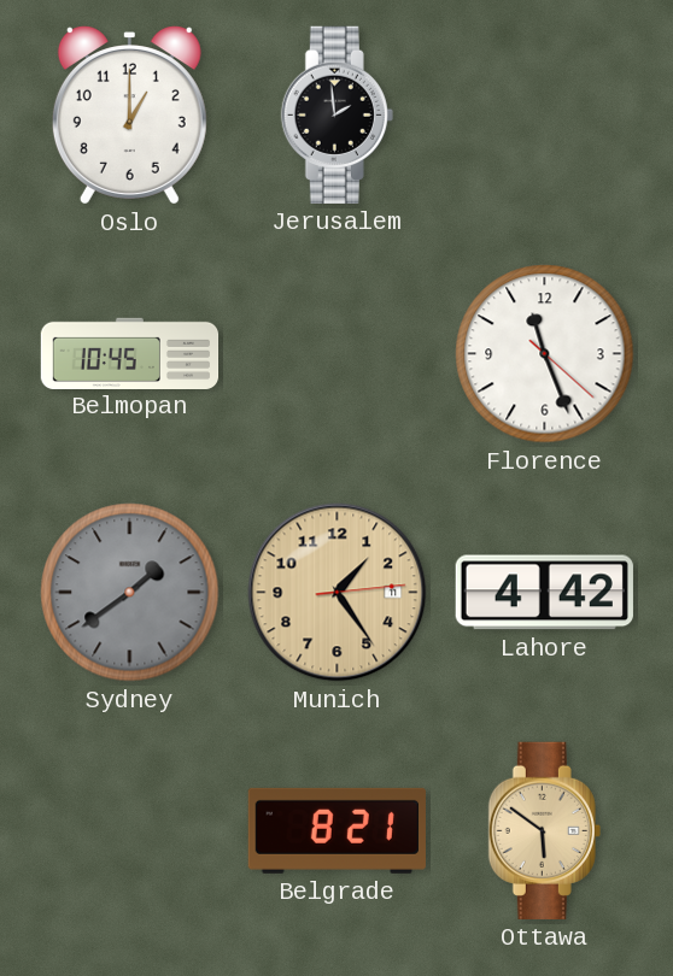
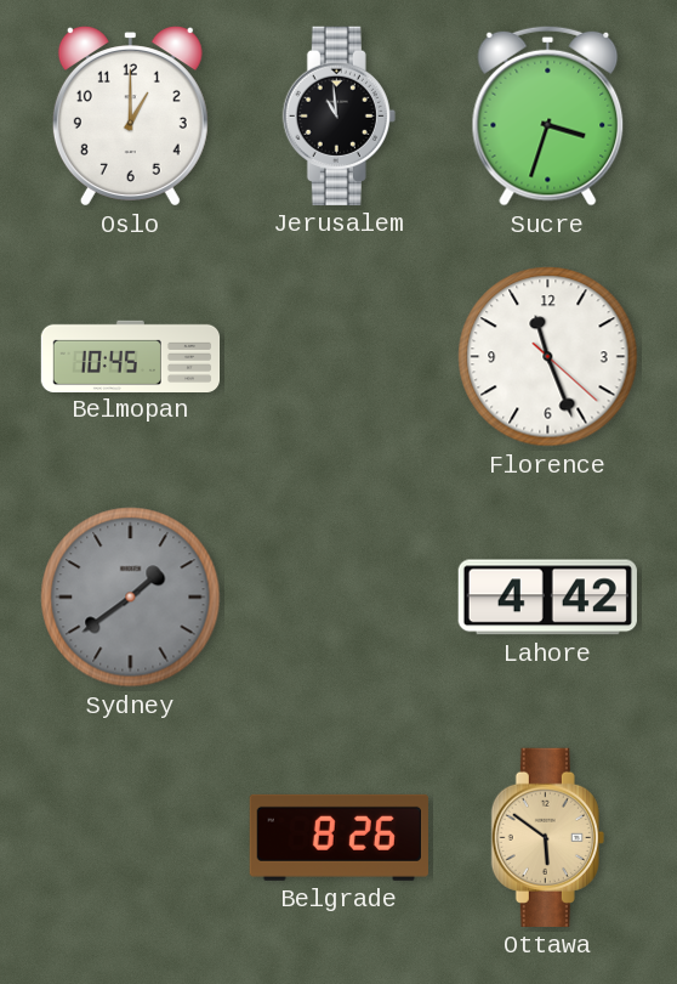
Jerusalem: 1:59 -> 10:59
Sucre: none -> 3:33
Munich: 1:24 -> none
Belgrade: 8:21 -> 8:26
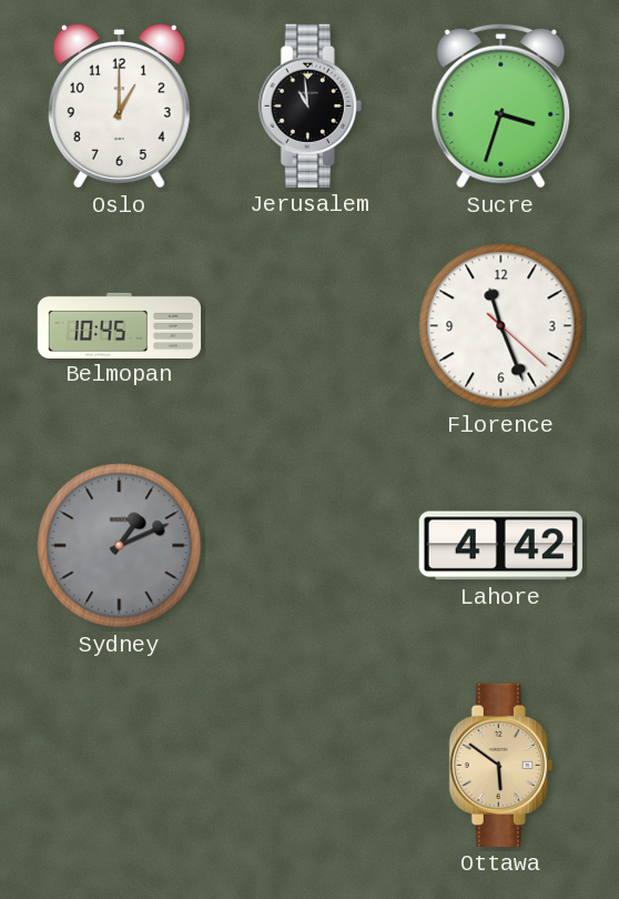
Sydney: 1:39 -> 1:11
Belgrade: 8:26 -> none
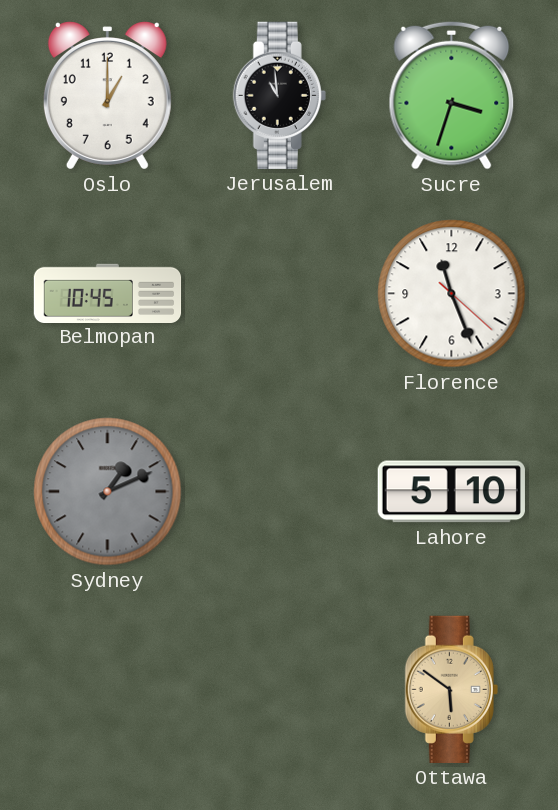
Lahore: 4:42 -> 5:10
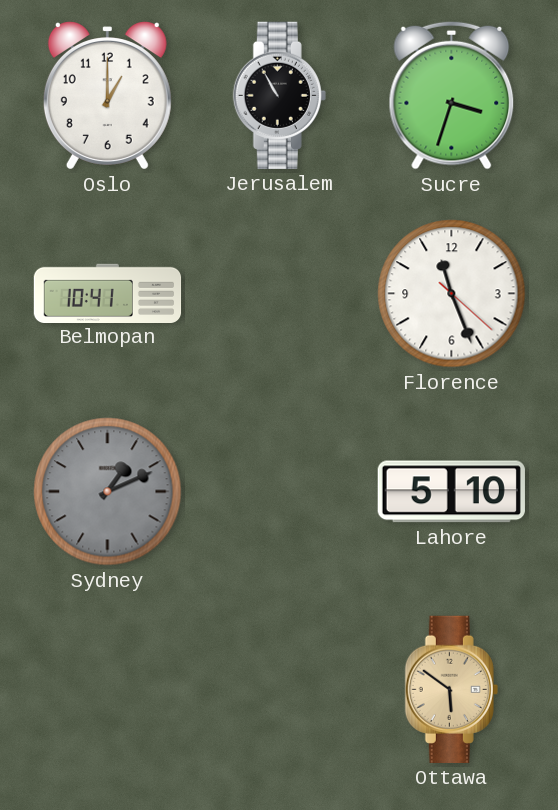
Jerusalem: 10:59 -> 10:55
Belmopan: 10:45 -> 10:41
